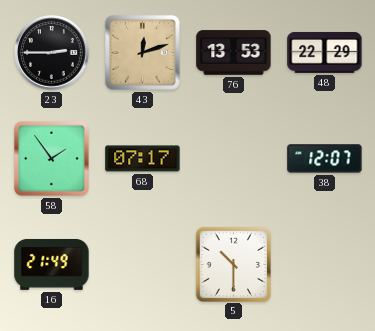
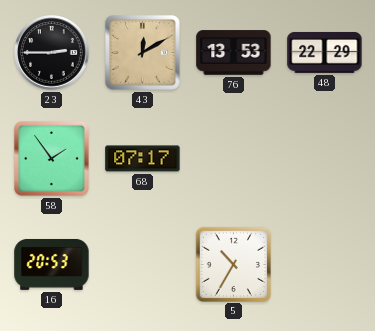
43: 12:12 -> 12:10
38: 12:07 -> none
16: 21:49 -> 20:53
5: 10:30 -> 10:35
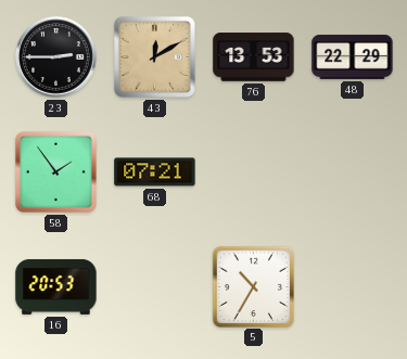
68: 07:17 -> 07:21
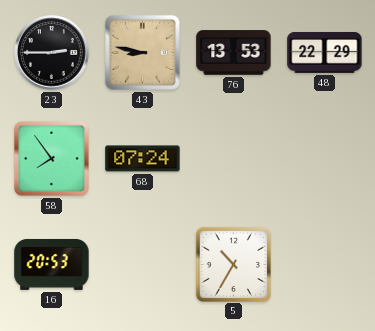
43: 12:10 -> 8:47
58: 1:54 -> 7:54
68: 07:21 -> 07:24
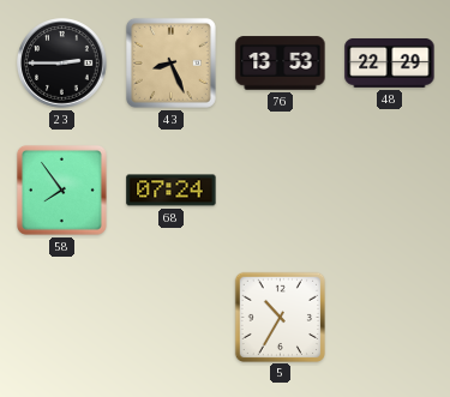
43: 8:47 -> 8:26
16: 20:53 -> none
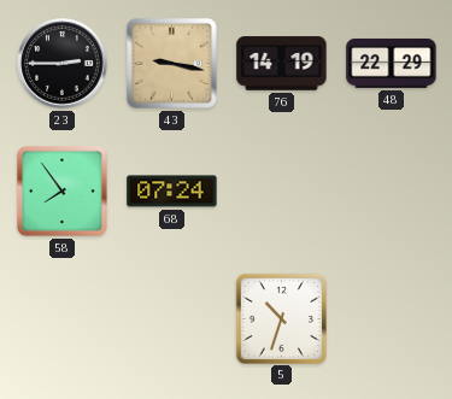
43: 8:26 -> 9:17
76: 13:53 -> 14:19
5: 10:35 -> 10:33
